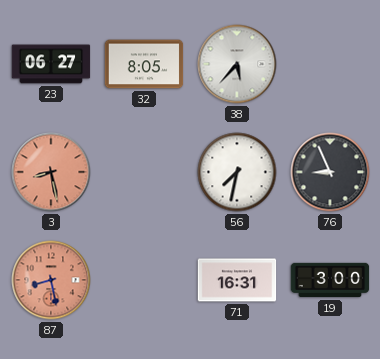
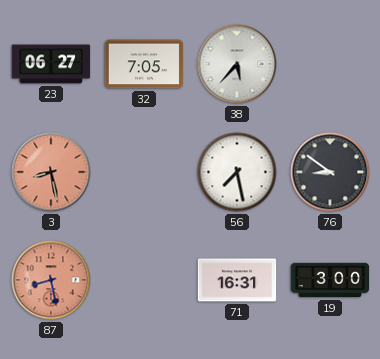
32: 8:05 -> 7:05
56: 7:32 -> 7:28
76: 8:56 -> 8:51
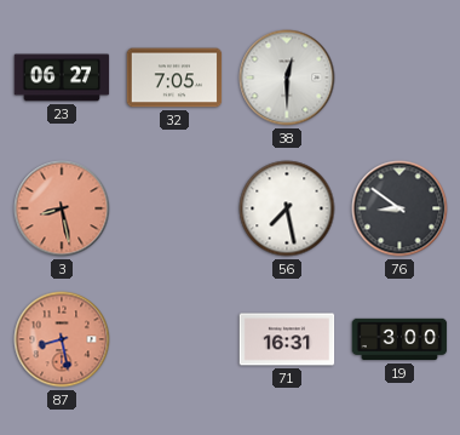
38: 5:37 -> 12:30
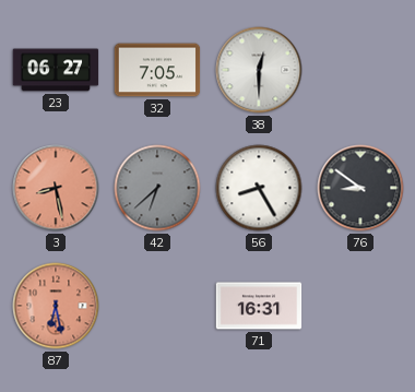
42: none -> 6:38
56: 7:28 -> 8:25
87: 8:28 -> 6:28
19: 3:00 -> none
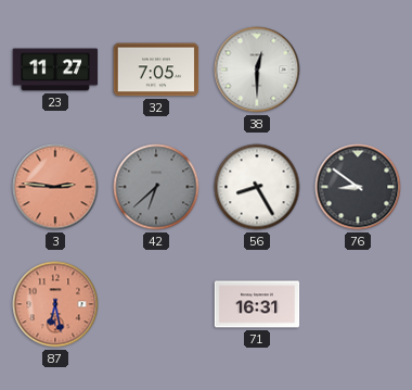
23: 06:27 -> 11:27
3: 8:28 -> 2:46
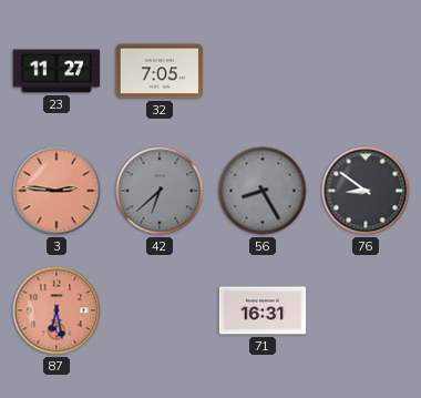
38: 12:30 -> none
56 dial: white -> grey
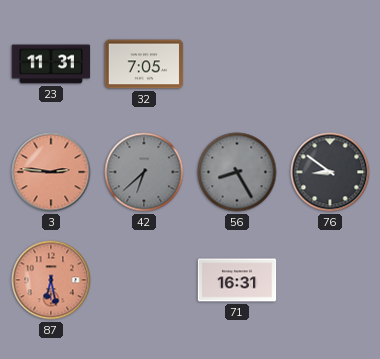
23: 11:27 -> 11:31
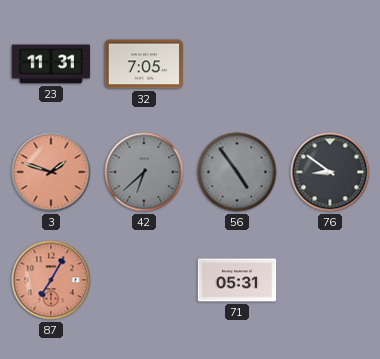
3: 2:46 -> 1:48
56: 8:25 -> 4:54
87: 6:28 -> 7:05
71: 16:31 -> 05:31
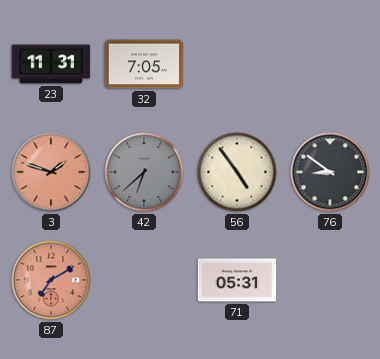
56 dial: grey -> cream
87: 7:05 -> 7:10
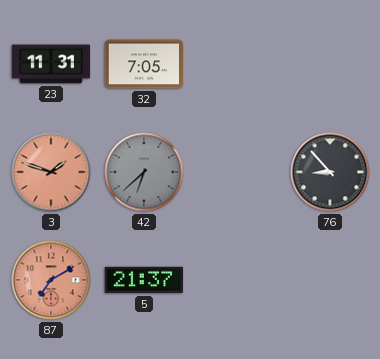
56: 4:54 -> none
76: 8:51 -> 8:53
5: none -> 21:37
71: 05:31 -> none
